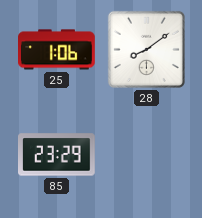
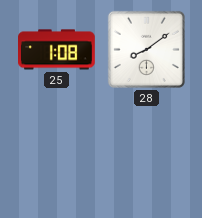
25: 1:06 -> 1:08
85: 23:29 -> none
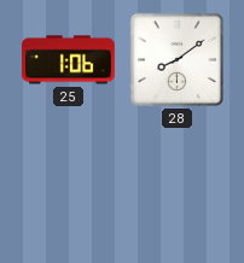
25: 1:08 -> 1:06
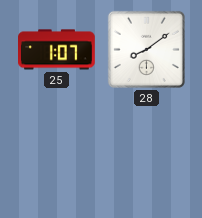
25: 1:06 -> 1:07
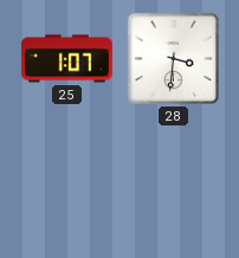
28: 8:09 -> 3:31
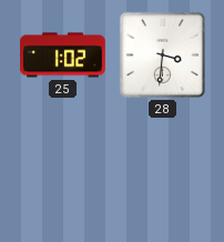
25: 1:07 -> 1:02
